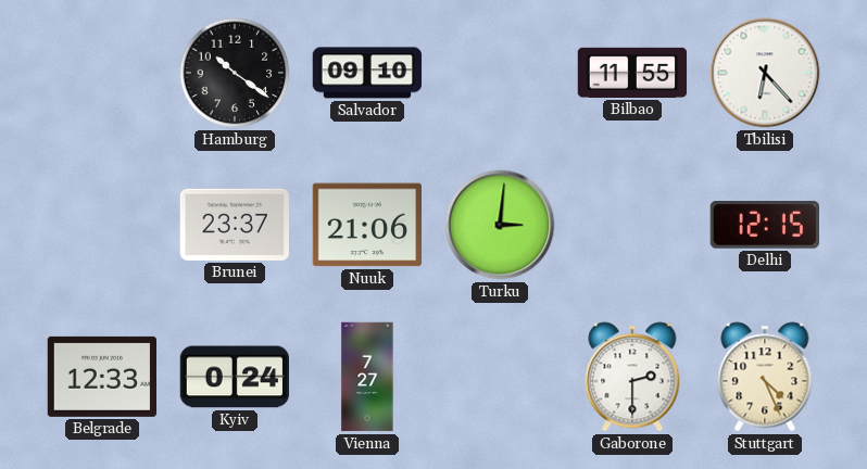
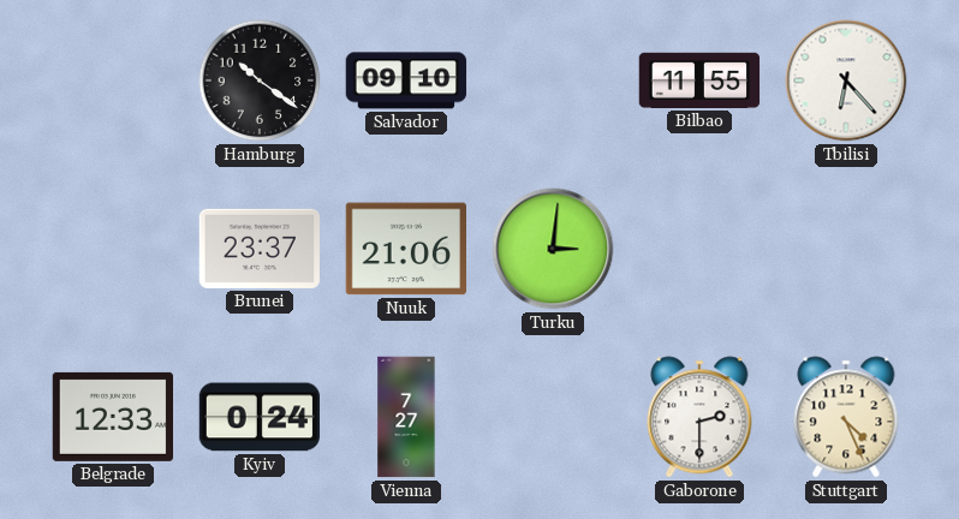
Delhi: 12:15 -> none
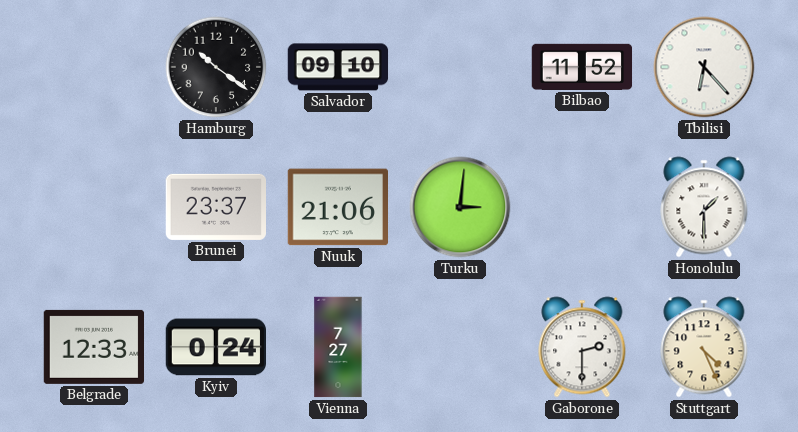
Bilbao: 11:55 -> 11:52
Honolulu: none -> 1:30
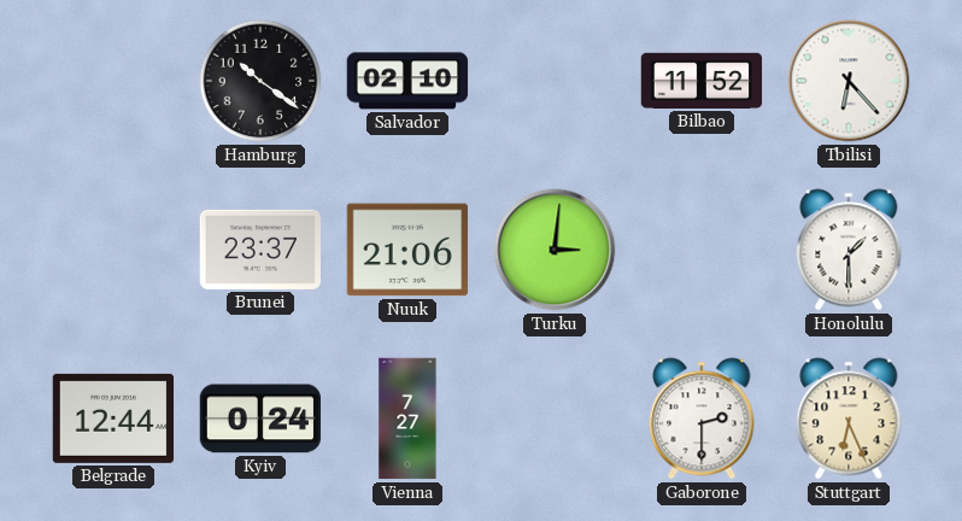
Salvador: 09:10 -> 02:10
Belgrade: 12:33 -> 12:44
Stuttgart: 4:26 -> 6:26
